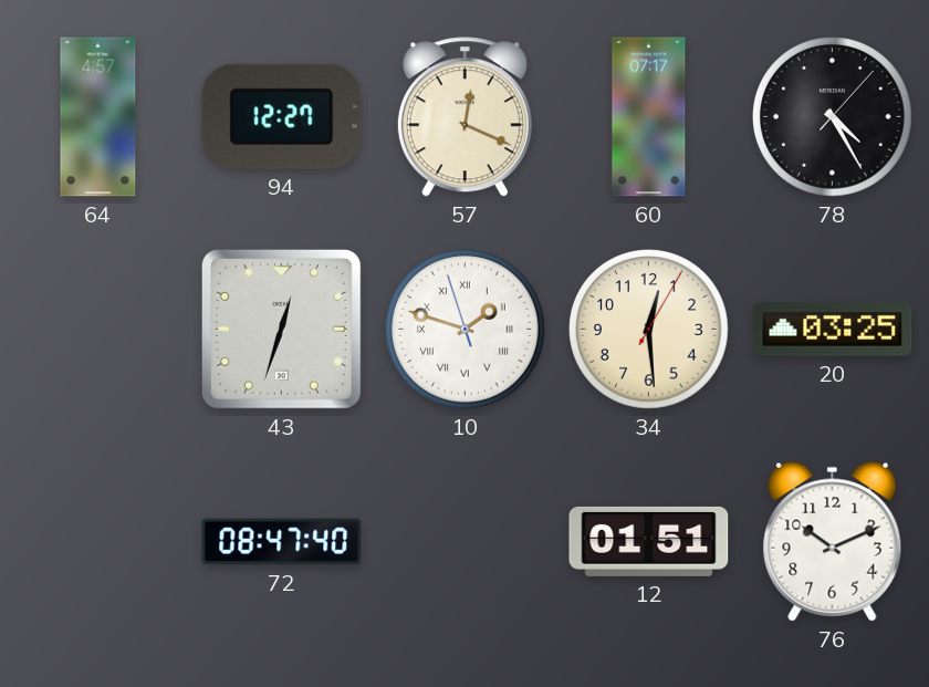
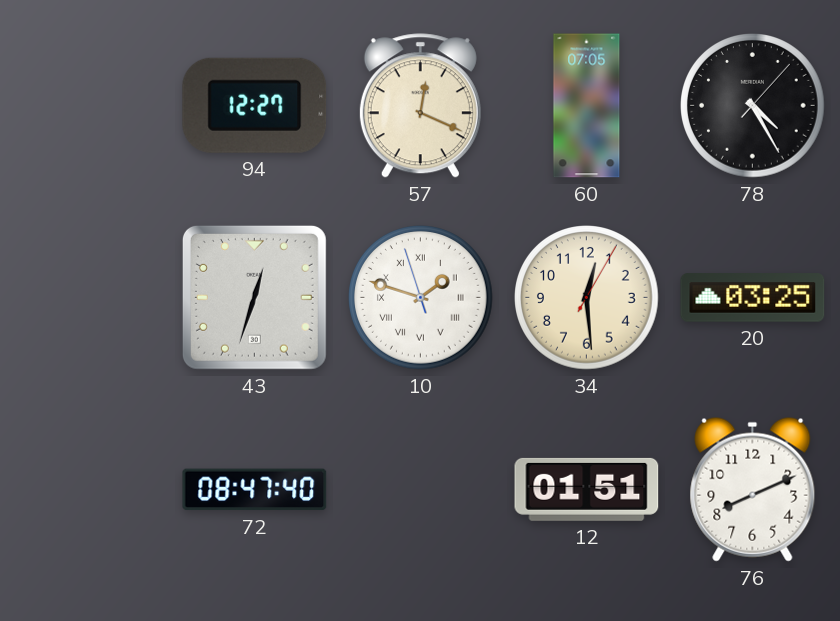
64: 4:57 -> none
60: 07:17 -> 07:05
76: 10:11 -> 8:11
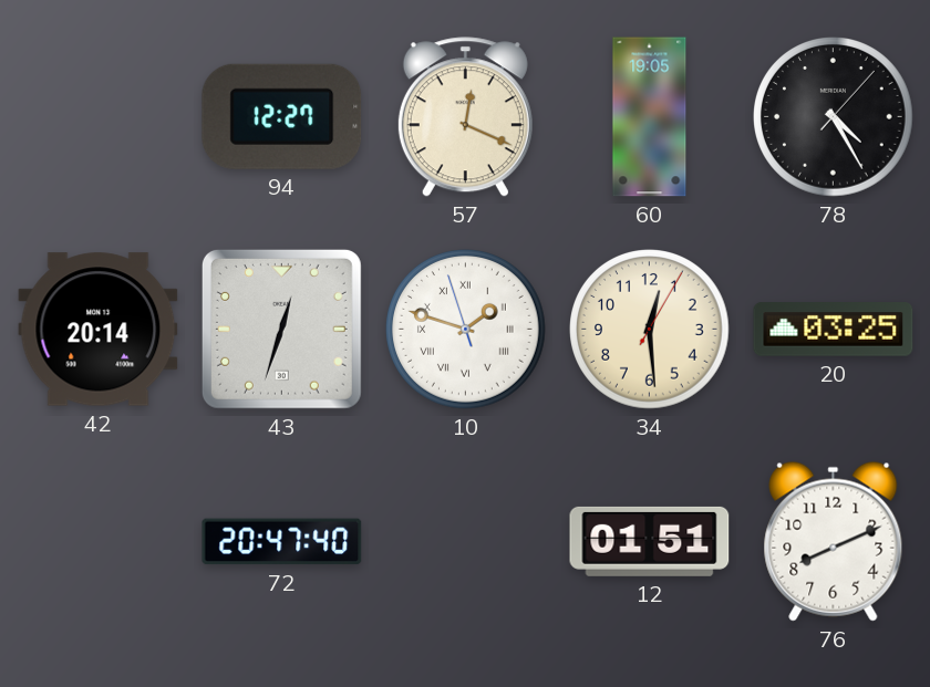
60: 07:05 -> 19:05
42: none -> 20:14
72: 08:47 -> 20:47
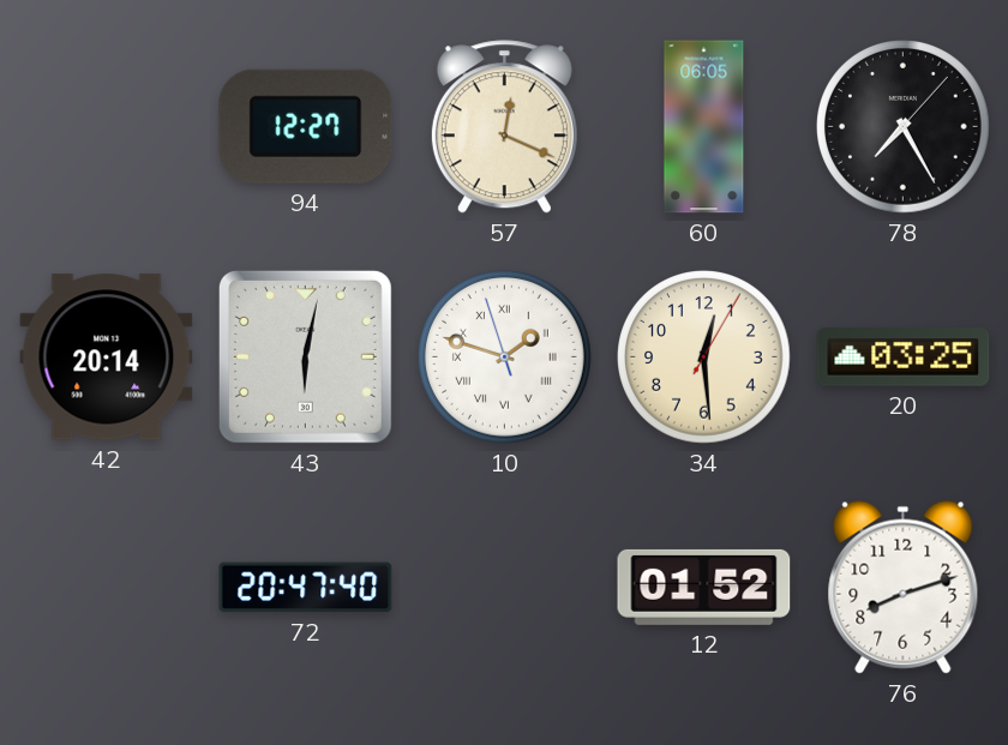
60: 19:05 -> 06:05
78: 4:25 -> 7:25
43: 12:33 -> 6:02
12: 01:51 -> 01:52
76: 8:11 -> 8:12
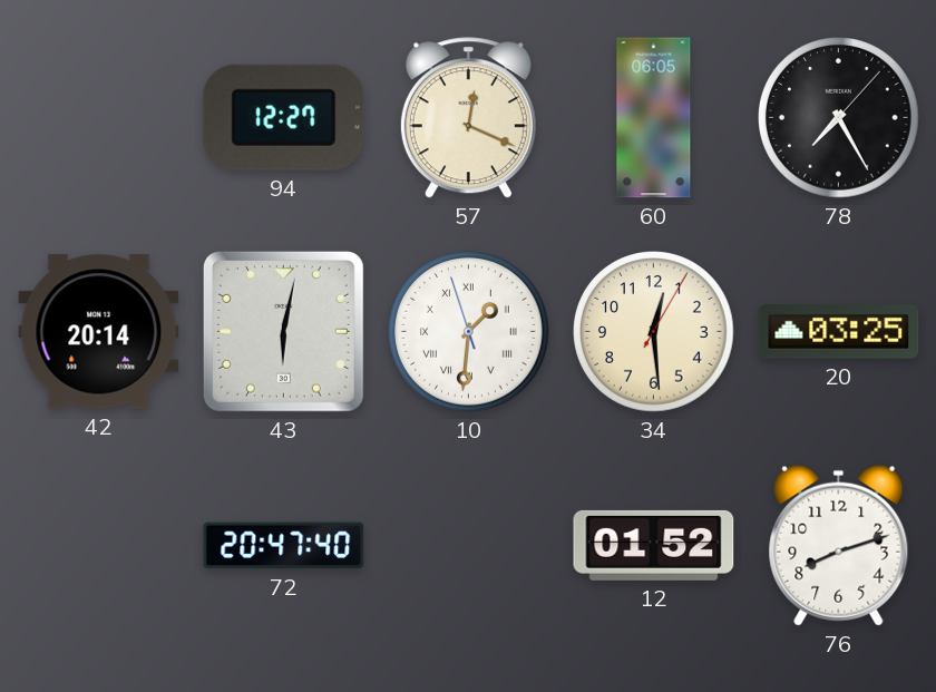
10: 1:47 -> 1:30
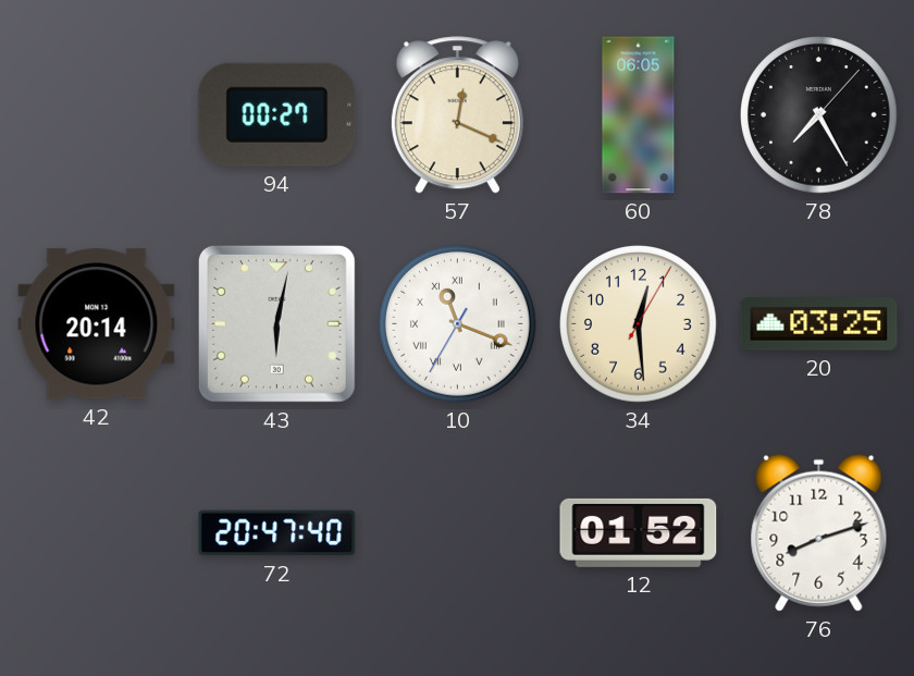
94: 12:27 -> 00:27
10: 1:30 -> 11:18
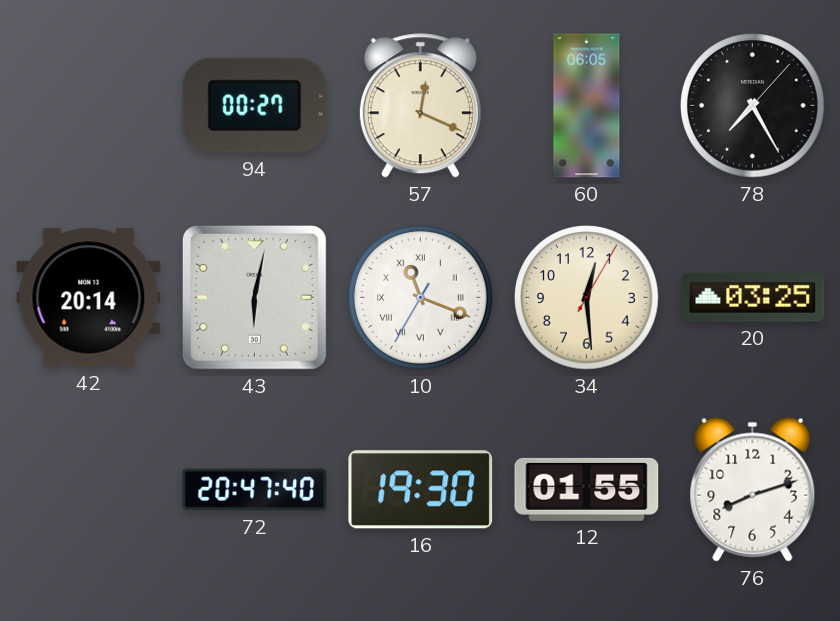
16: none -> 19:30
12: 01:52 -> 01:55
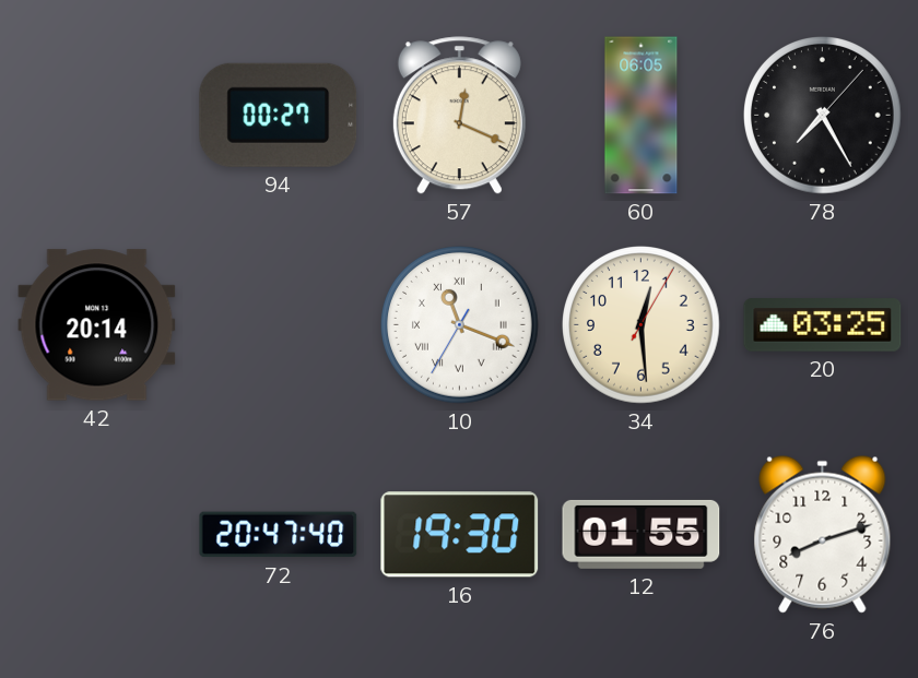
43: 6:02 -> none
